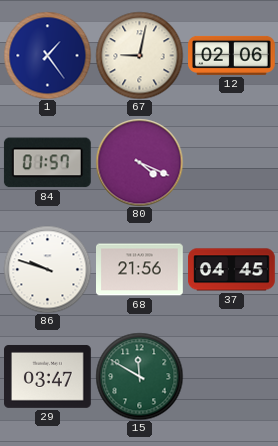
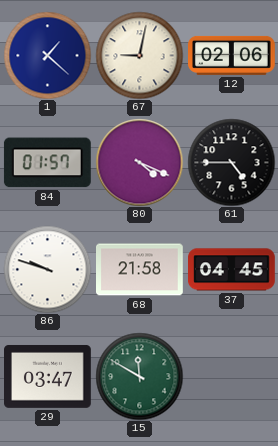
1: 1:24 -> 1:22
61: none -> 4:45
68: 21:56 -> 21:58
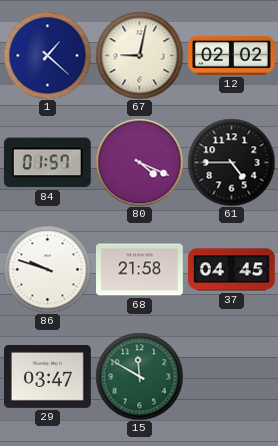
12: 02:06 -> 02:02
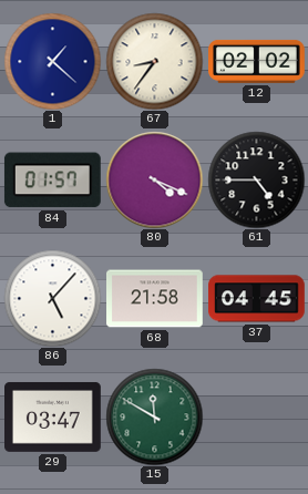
67: 9:02 -> 8:36
86: 9:48 -> 5:07
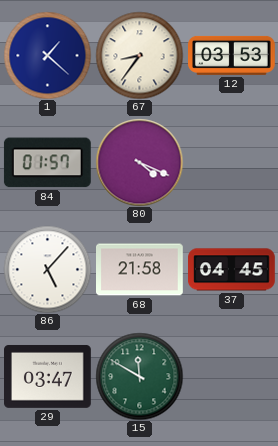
12: 02:02 -> 03:53
61: 4:45 -> none
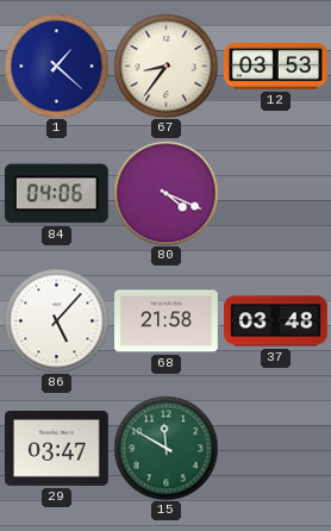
84: 01:57 -> 04:06
37: 04:45 -> 03:48
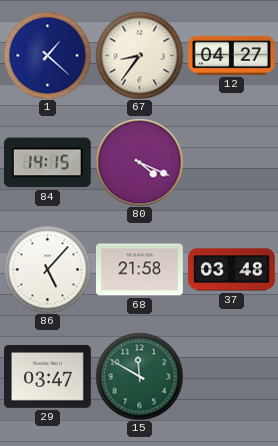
12: 03:53 -> 04:27
84: 04:06 -> 14:15
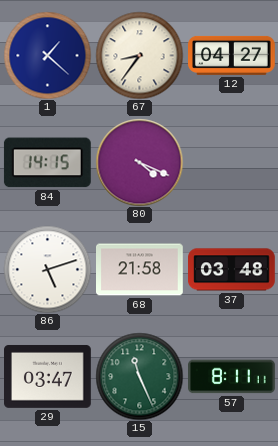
86: 5:07 -> 5:12
15: 11:50 -> 11:26
57: none -> 8:11
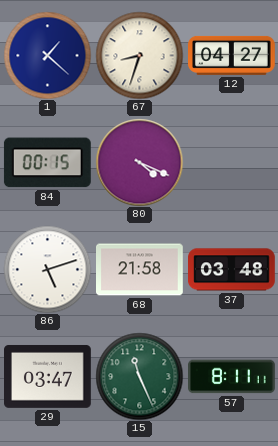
67: 8:36 -> 8:33
84: 14:15 -> 00:15
